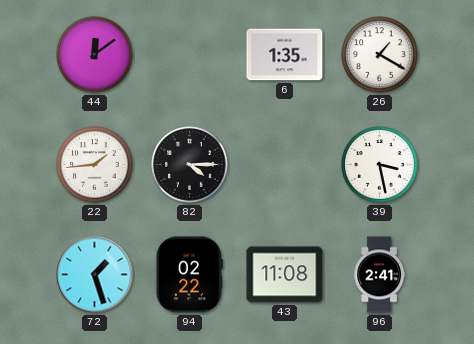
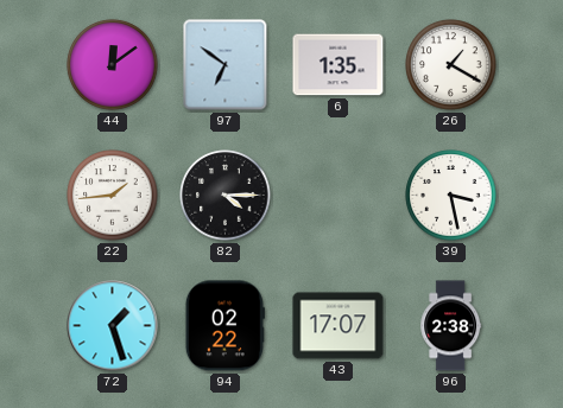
97: none -> 6:51
43: 11:08 -> 17:07
96: 2:41 -> 2:38
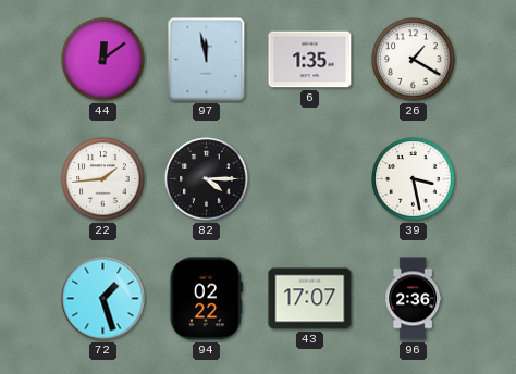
97: 6:51 -> 11:58
96: 2:38 -> 2:36
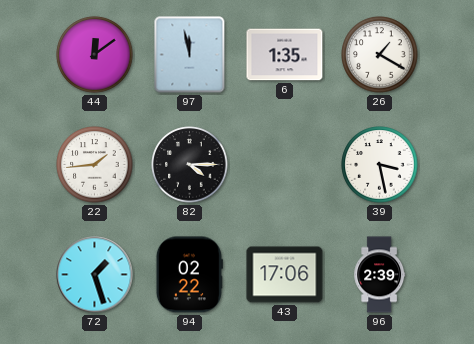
43: 17:07 -> 17:06
96: 2:36 -> 2:39
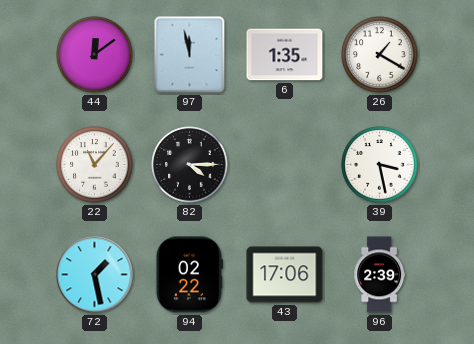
22: 1:44 -> 11:07
72: 1:27 -> 1:28
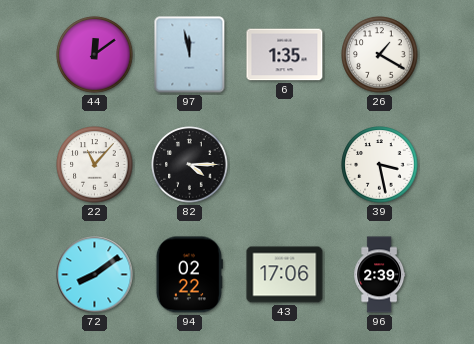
72: 1:28 -> 8:09
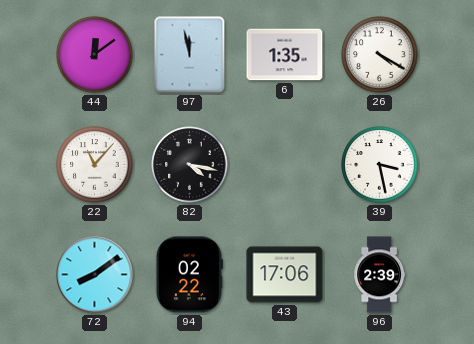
26: 1:20 -> 4:20
82: 4:15 -> 4:17
